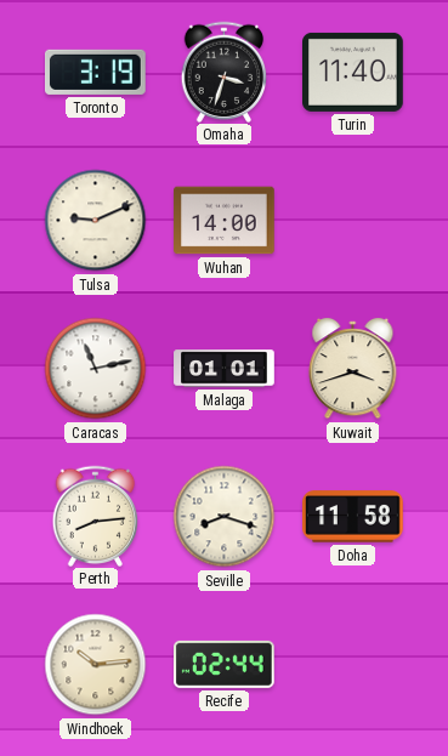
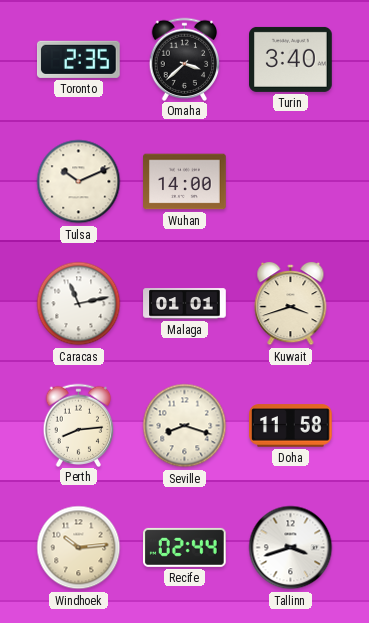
Toronto: 3:19 -> 2:35
Omaha: 3:33 -> 3:38
Turin: 11:40 -> 3:40
Tulsa: 9:11 -> 10:11
Tallinn: none -> 3:42
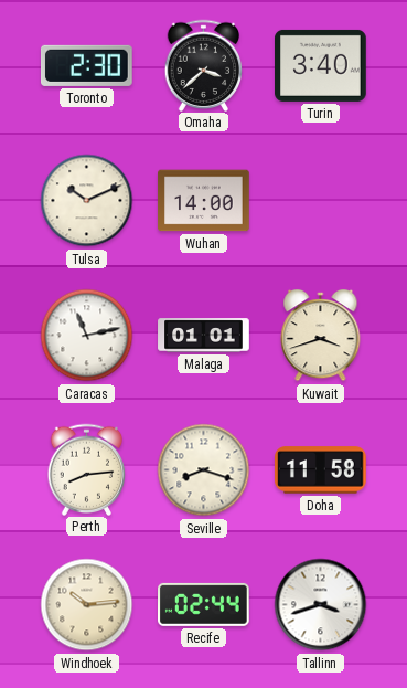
Toronto: 2:35 -> 2:30
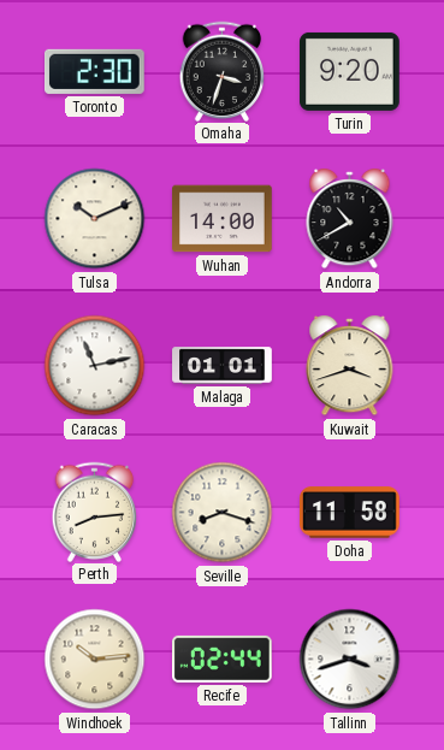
Omaha: 3:38 -> 3:33
Turin: 3:40 -> 9:20
Andorra: none -> 10:40
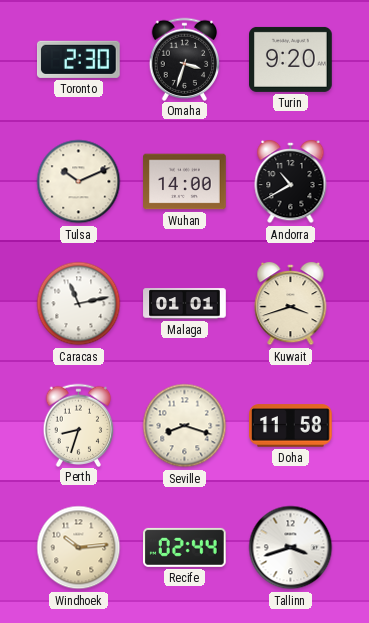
Perth: 8:14 -> 8:33
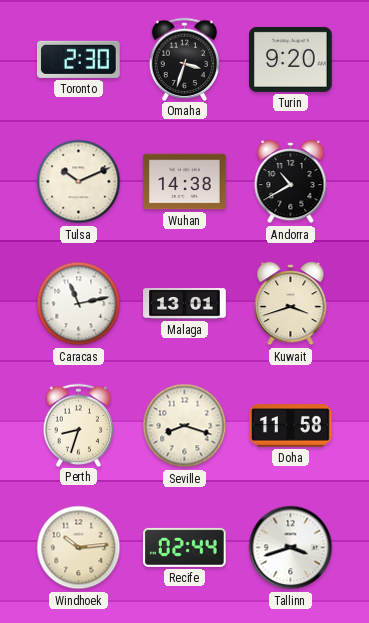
Wuhan: 14:00 -> 14:38
Malaga: 01:01 -> 13:01
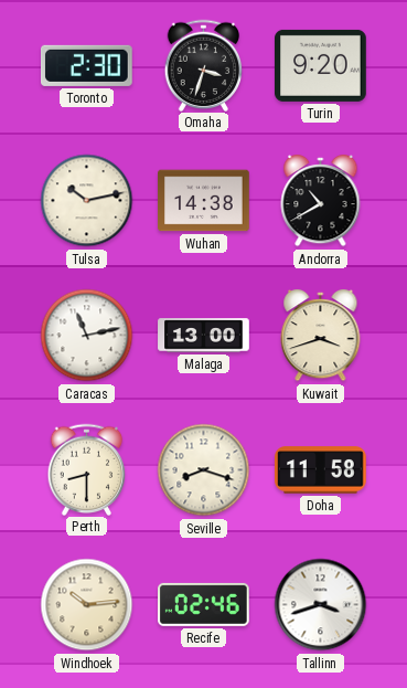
Tulsa: 10:11 -> 10:13
Malaga: 13:01 -> 13:00
Perth: 8:33 -> 8:30
Recife: 02:44 -> 02:46
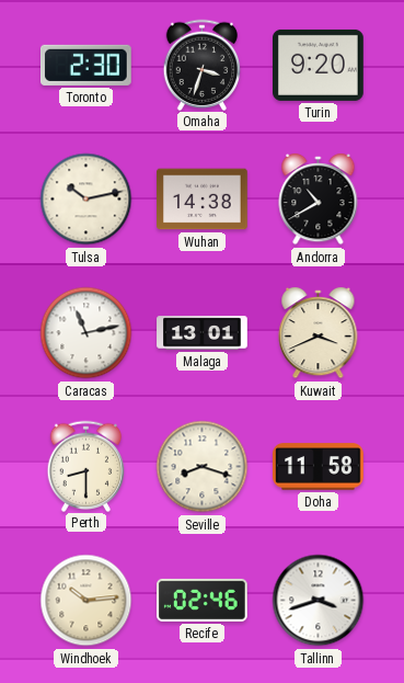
Malaga: 13:00 -> 13:01
Kuwait: 3:42 -> 3:41
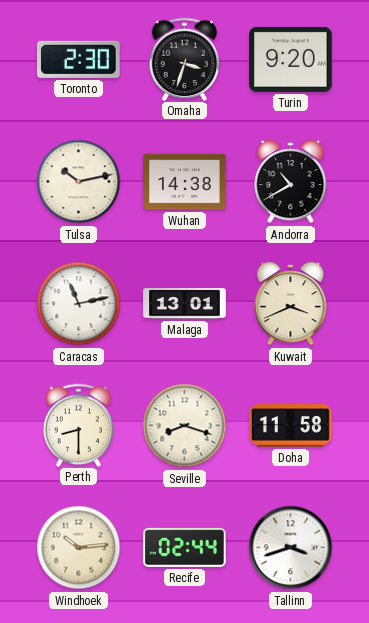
Recife: 02:46 -> 02:44
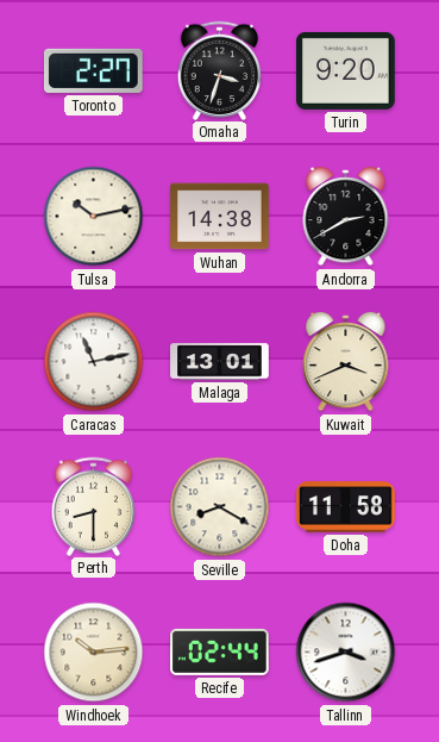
Toronto: 2:30 -> 2:27
Andorra: 10:40 -> 2:40
Seville: 8:18 -> 8:20
